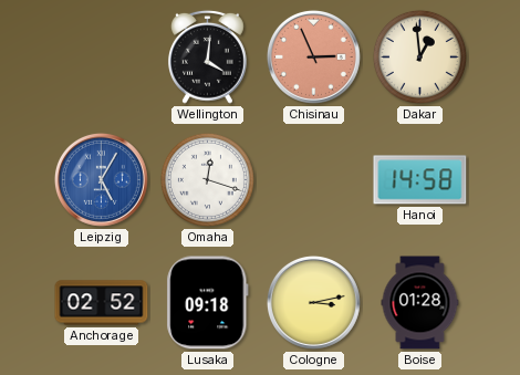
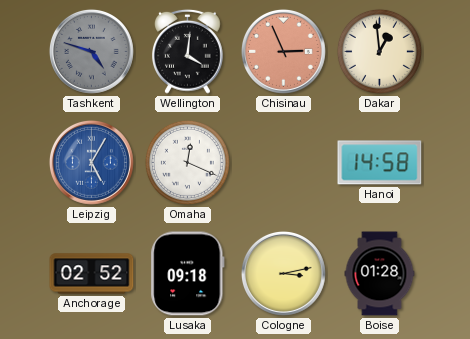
Tashkent: none -> 4:48
Omaha: 12:18 -> 12:19
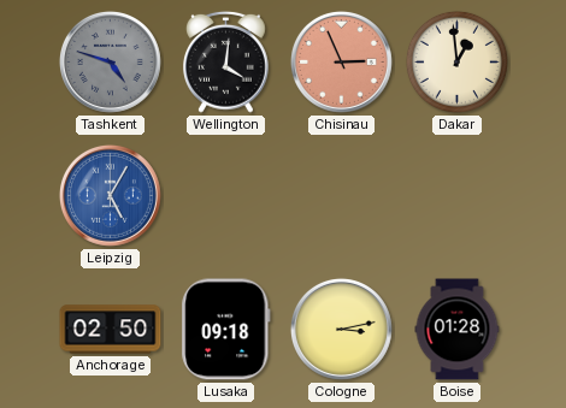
Omaha: 12:19 -> none
Hanoi: 14:58 -> none
Anchorage: 02:52 -> 02:50
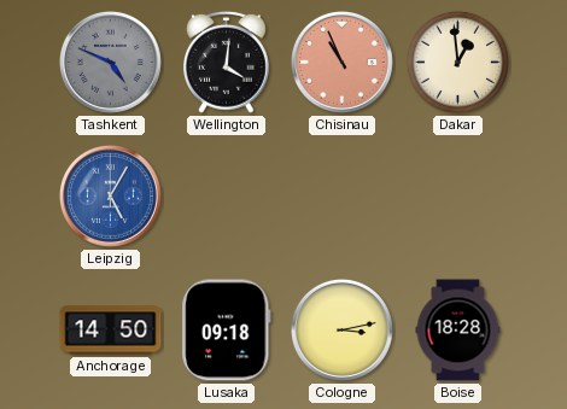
Tashkent: 4:48 -> 4:49
Chisinau: 2:56 -> 10:56
Anchorage: 02:50 -> 14:50
Boise: 01:28 -> 18:28
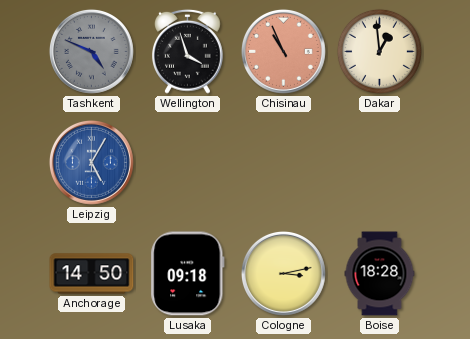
Wellington: 4:01 -> 3:57
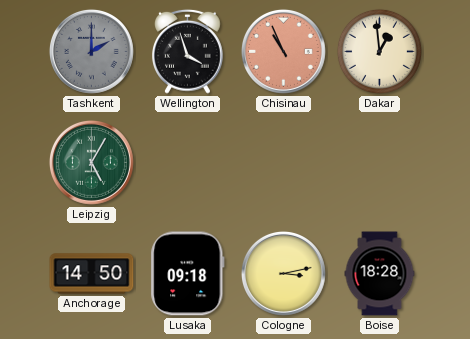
Tashkent: 4:49 -> 2:00
Leipzig dial: blue -> green
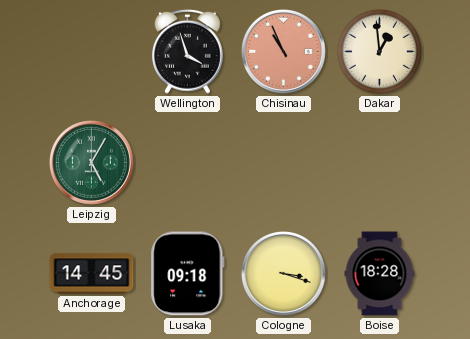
Tashkent: 2:00 -> none
Anchorage: 14:50 -> 14:45
Cologne: 3:13 -> 3:18
